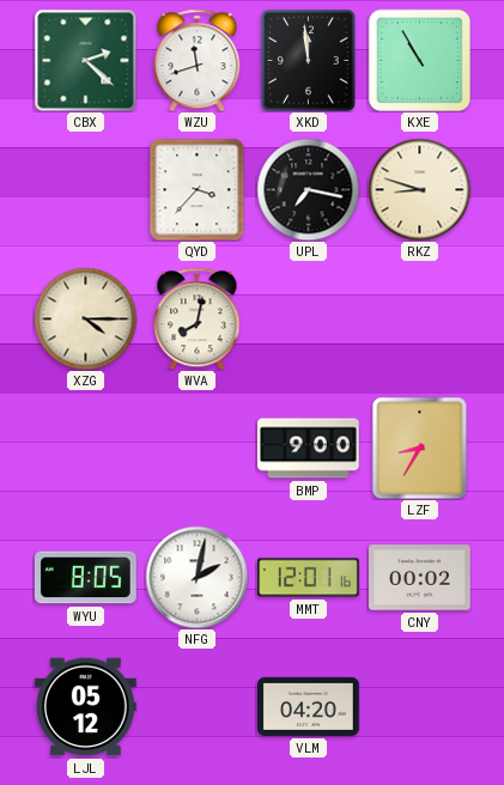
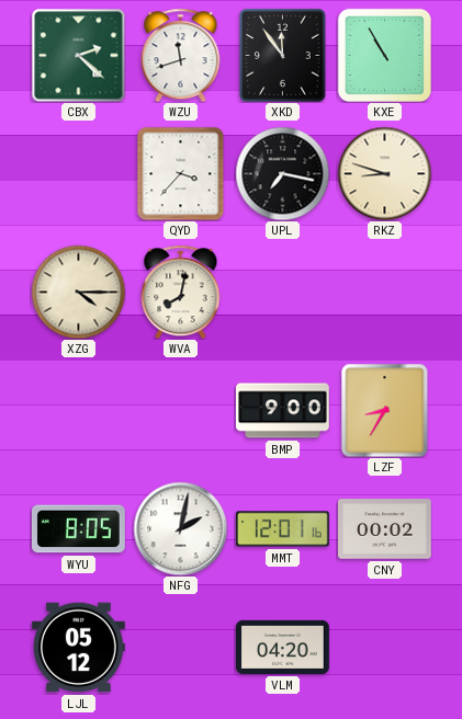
XKD: 11:59 -> 11:54
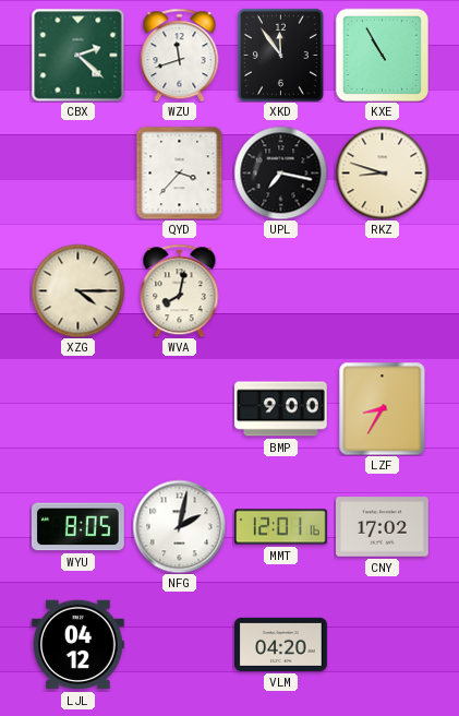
CNY: 00:02 -> 17:02
LJL: 05:12 -> 04:12
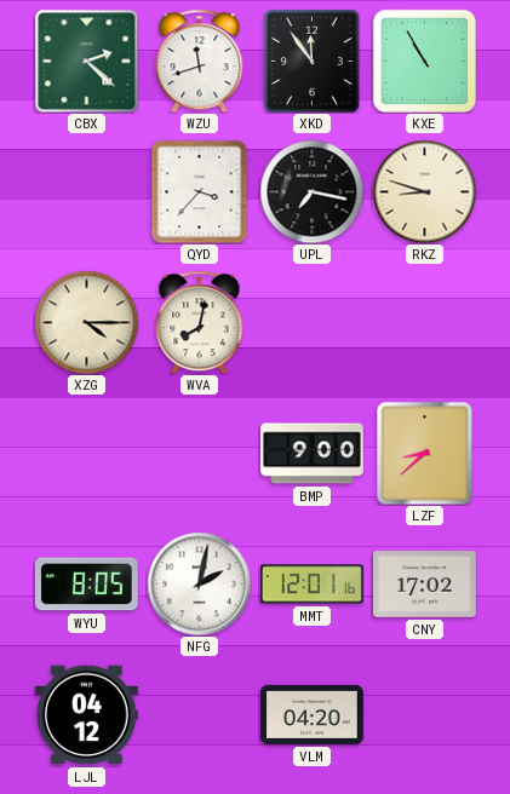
LZF: 8:35 -> 8:38
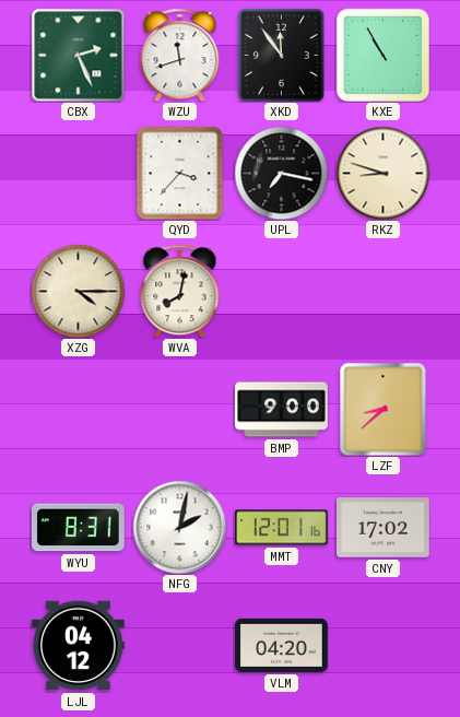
CBX: 2:22 -> 2:26
WYU: 8:05 -> 8:31
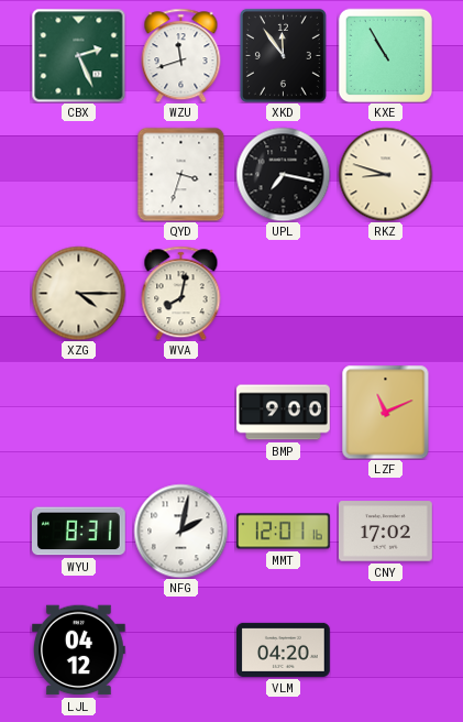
QYD: 3:37 -> 3:33
LZF: 8:38 -> 11:11
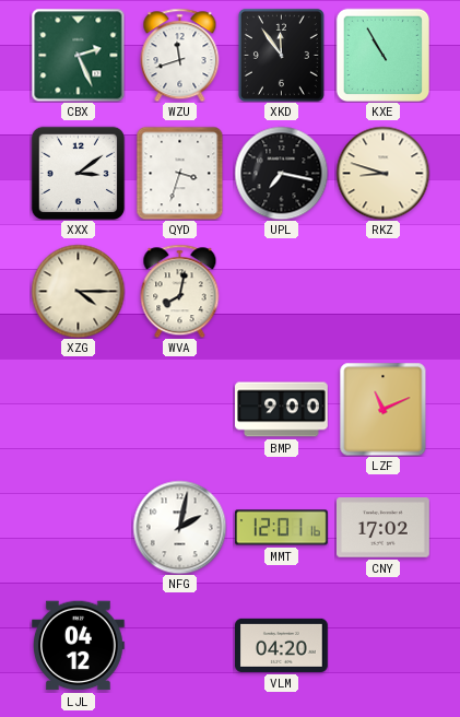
XXX: none -> 3:09
WYU: 8:31 -> none
